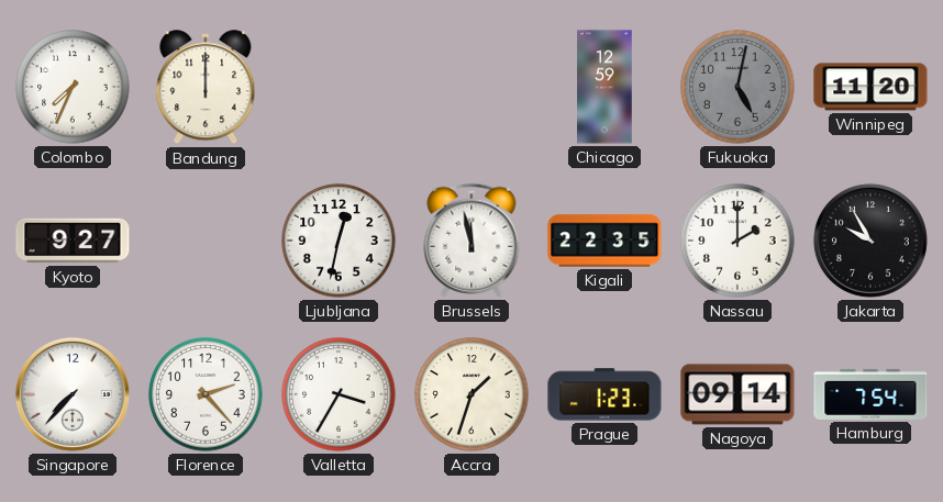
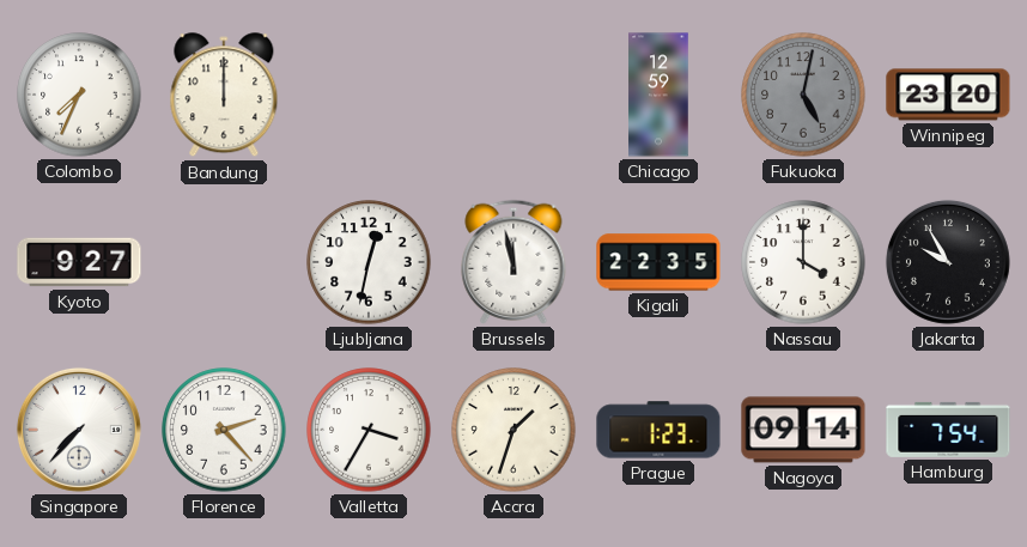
Winnipeg: 11:20 -> 23:20
Nassau: 2:00 -> 4:00
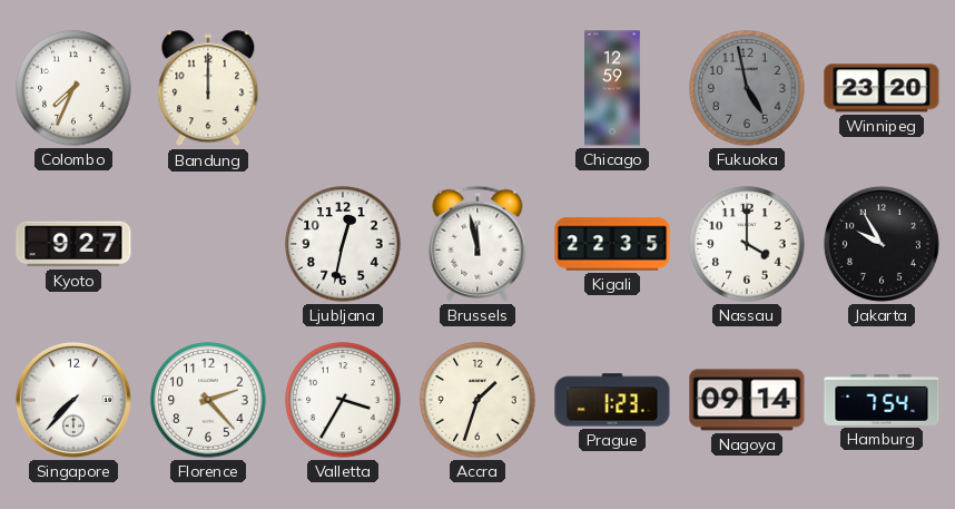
Fukuoka: 5:02 -> 4:58
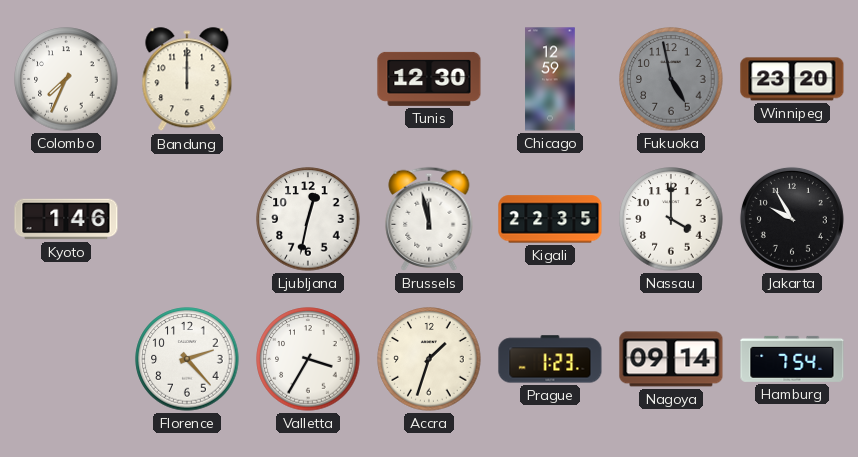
Tunis: none -> 12:30
Kyoto: 9:27 -> 1:46
Singapore: 7:37 -> none
